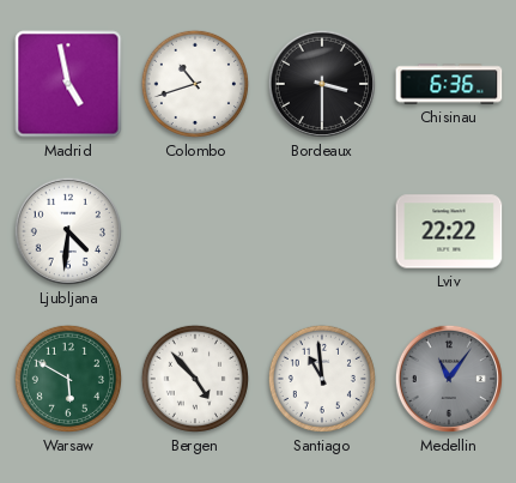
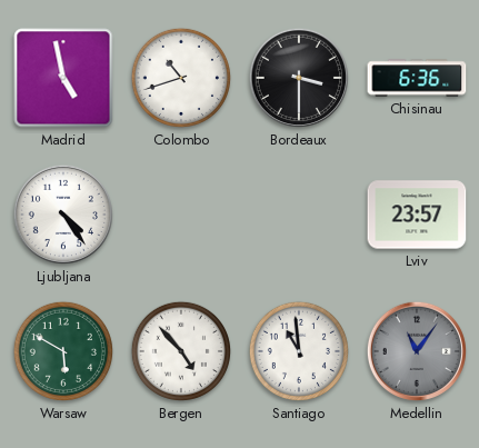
Ljubljana: 4:31 -> 4:24
Lviv: 22:22 -> 23:57
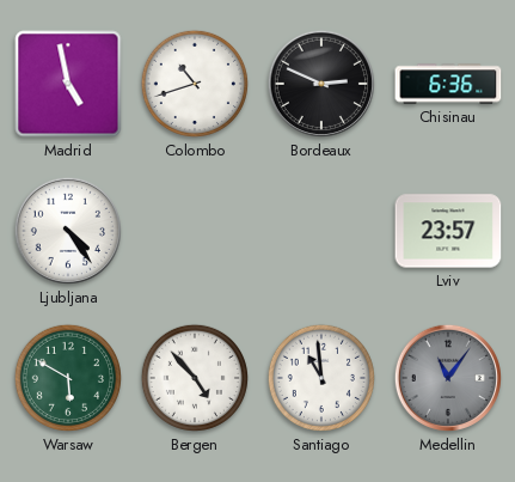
Bordeaux: 3:30 -> 2:49
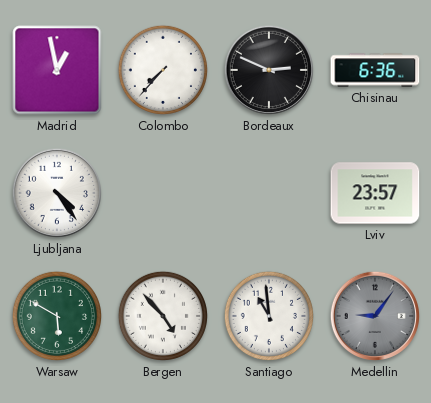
Madrid: 4:58 -> 12:58
Colombo: 10:42 -> 7:37
Medellin: 11:06 -> 9:06
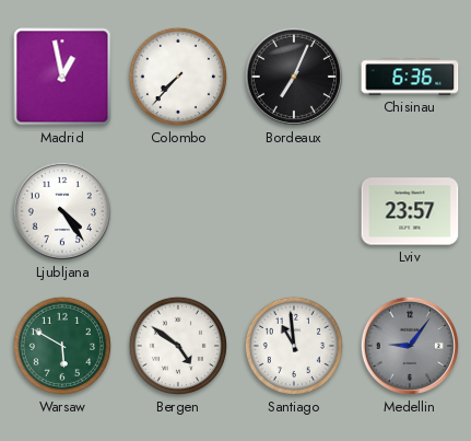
Bordeaux: 2:49 -> 7:04
Bergen: 4:53 -> 4:51
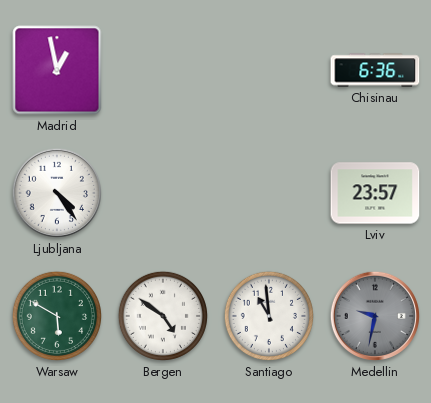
Colombo: 7:37 -> none
Bordeaux: 7:04 -> none
Medellin: 9:06 -> 9:32
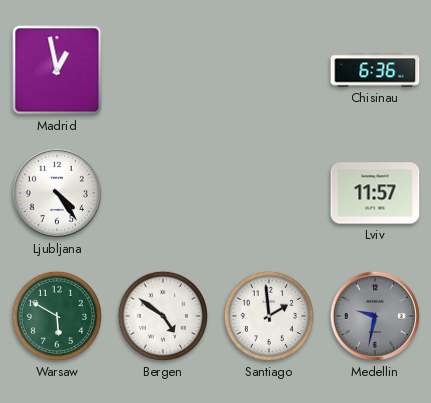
Lviv: 23:57 -> 11:57
Santiago: 10:59 -> 1:59
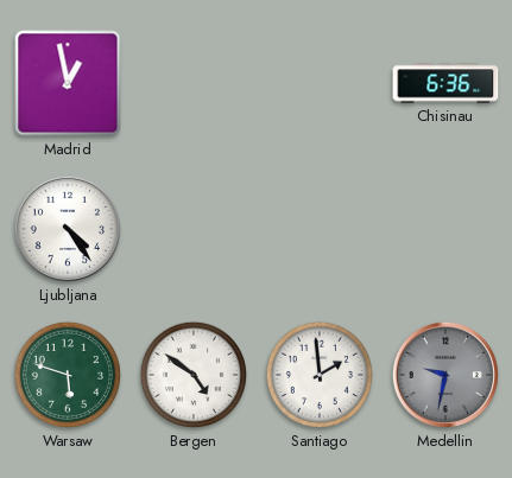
Lviv: 11:57 -> none
Warsaw: 5:50 -> 5:48
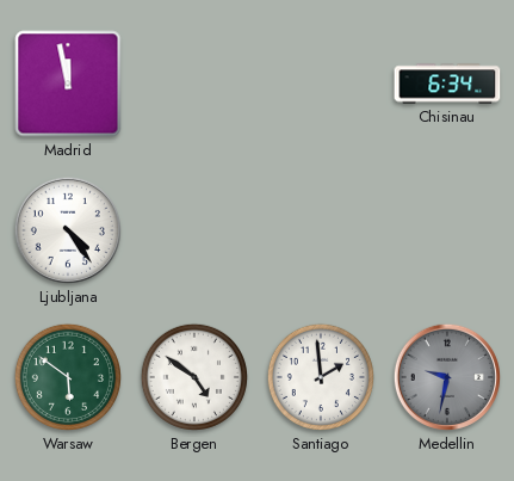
Madrid: 12:58 -> 11:58
Chisinau: 6:36 -> 6:34
Warsaw: 5:48 -> 5:51
